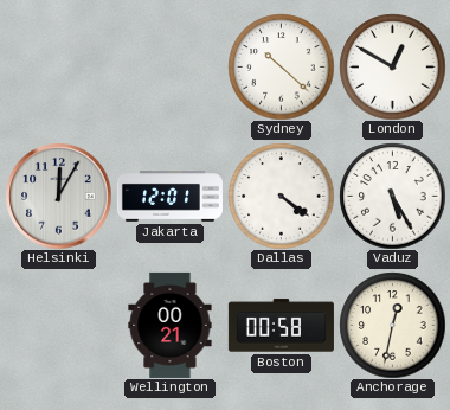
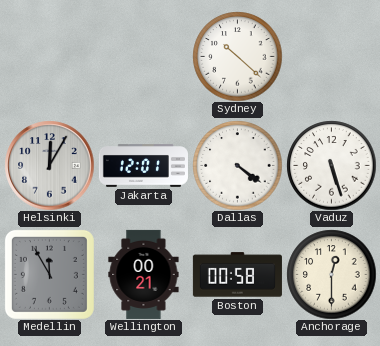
London: 12:50 -> none
Vaduz: 5:25 -> 5:27
Medellin: none -> 11:55
Anchorage: 12:32 -> 12:30
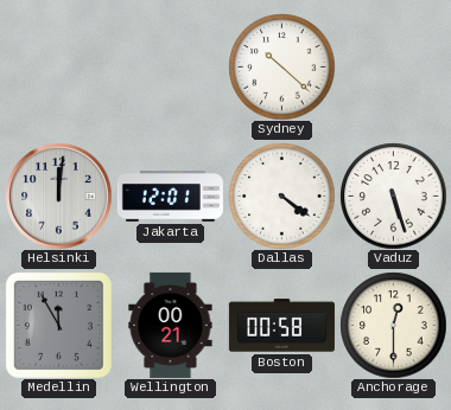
Helsinki: 12:05 -> 12:01
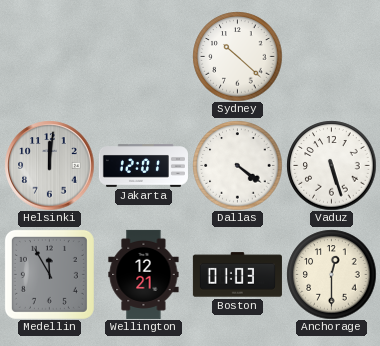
Wellington: 00:21 -> 12:21
Boston: 00:58 -> 01:03
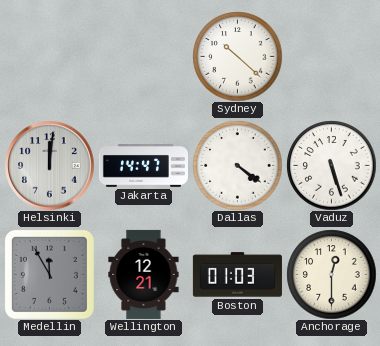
Jakarta: 12:01 -> 14:47
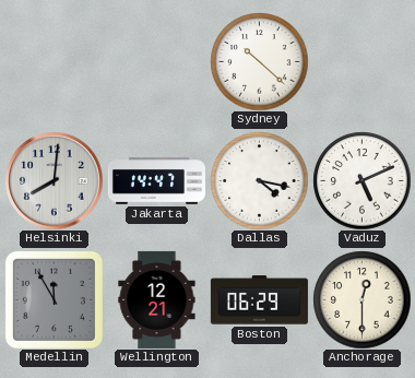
Helsinki: 12:01 -> 8:01
Dallas: 4:21 -> 4:17
Vaduz: 5:27 -> 5:11
Boston: 01:03 -> 06:29
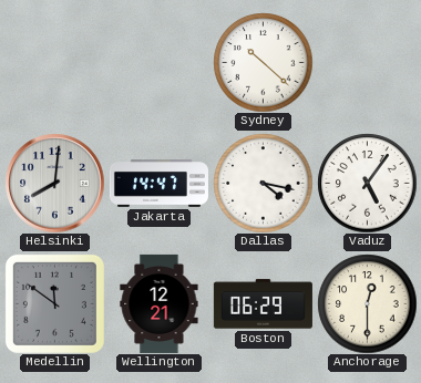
Vaduz: 5:11 -> 5:06
Medellin: 11:55 -> 11:51
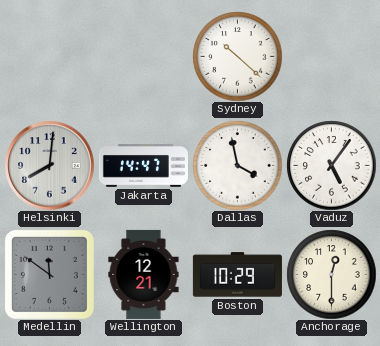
Dallas: 4:17 -> 3:58
Boston: 06:29 -> 10:29
